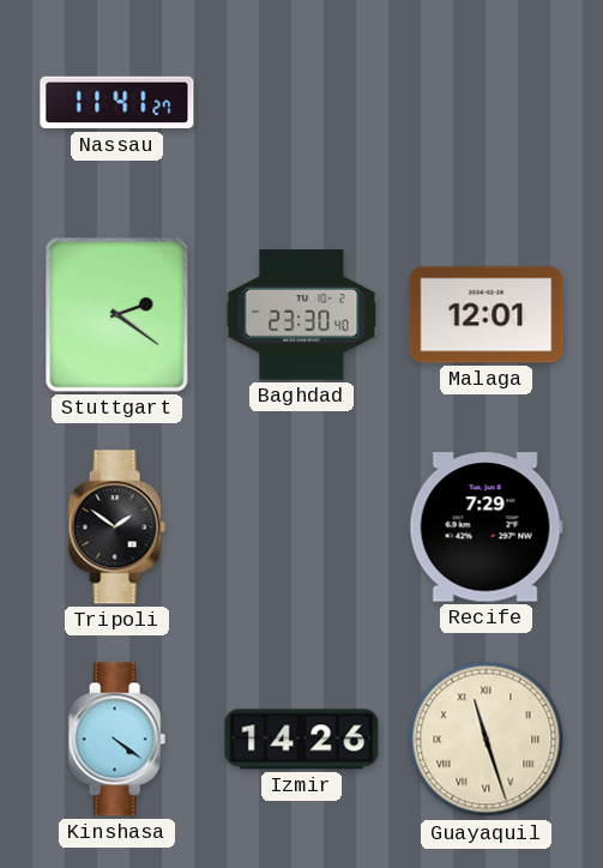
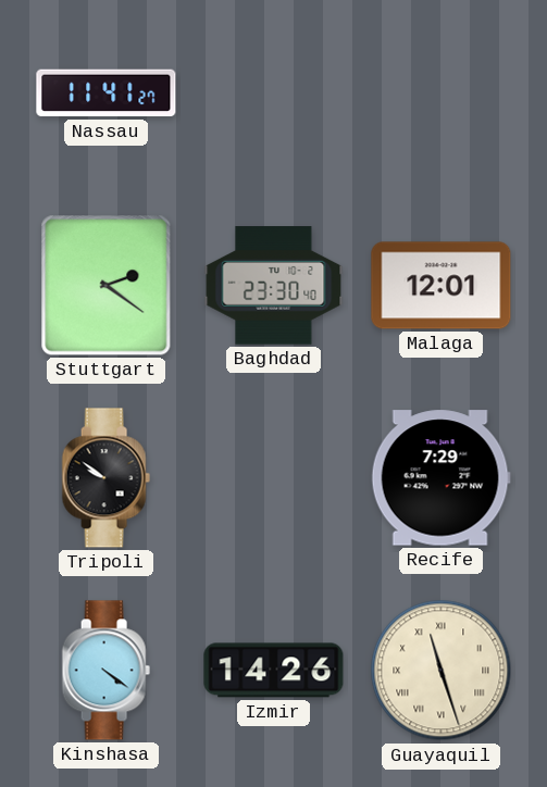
Tripoli: 1:51 -> 9:51
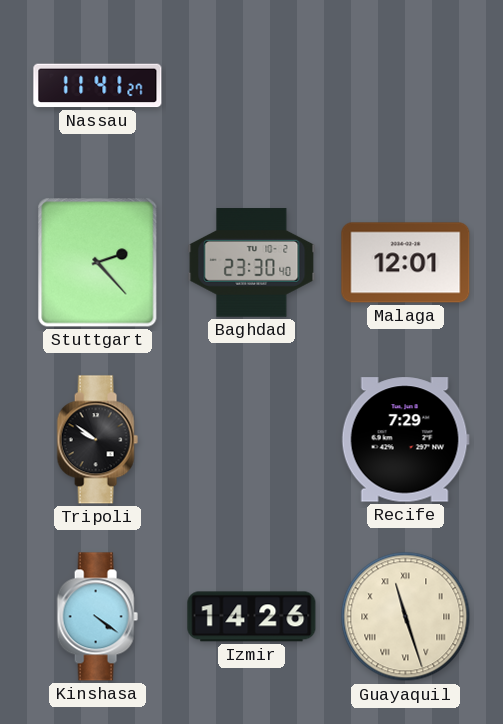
Stuttgart: 2:21 -> 2:23
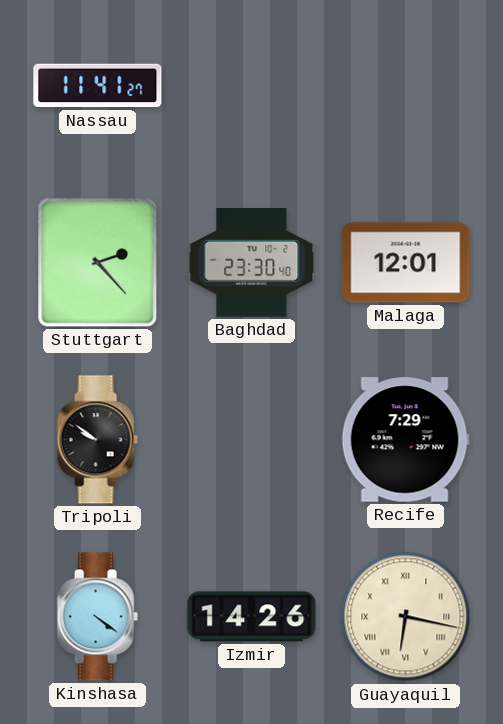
Guayaquil: 11:27 -> 6:17
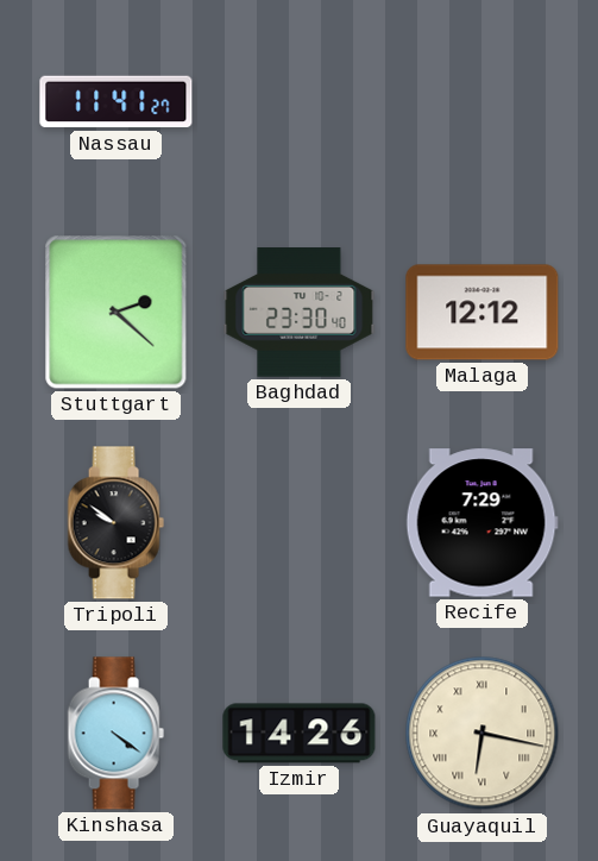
Stuttgart: 2:23 -> 2:22
Malaga: 12:01 -> 12:12
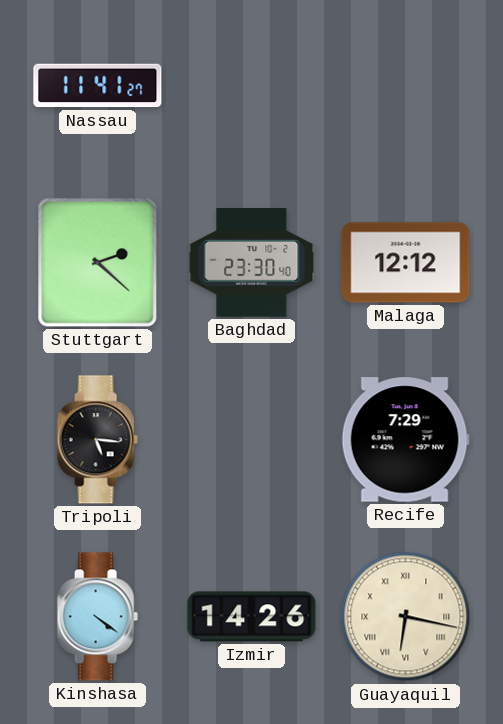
Tripoli: 9:51 -> 5:16
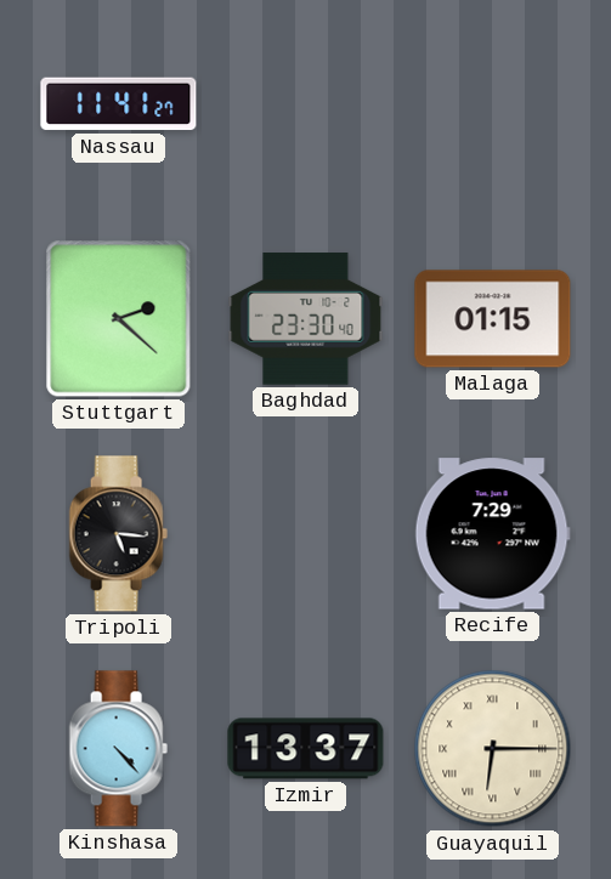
Malaga: 12:12 -> 01:15
Kinshasa: 4:21 -> 4:23
Izmir: 14:26 -> 13:37
Guayaquil: 6:17 -> 6:15
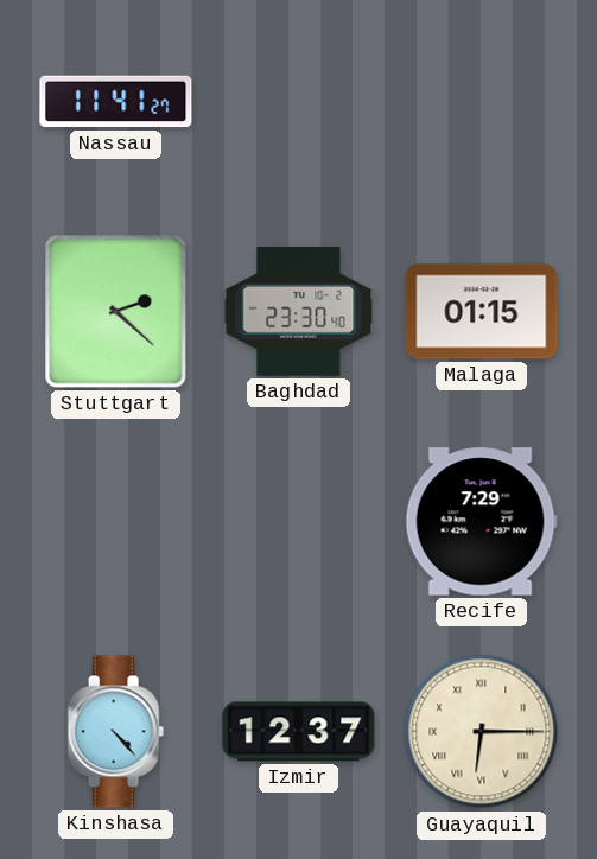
Tripoli: 5:16 -> none
Izmir: 13:37 -> 12:37
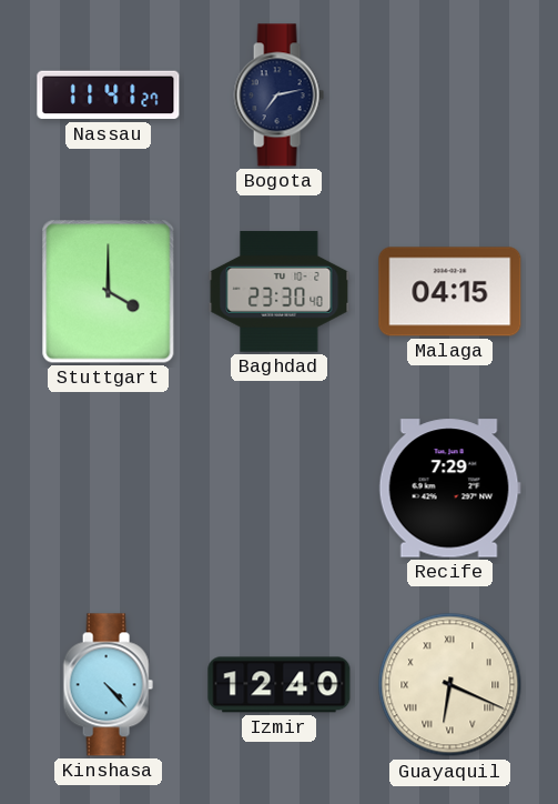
Bogota: none -> 7:13
Stuttgart: 2:22 -> 4:00
Malaga: 01:15 -> 04:15
Izmir: 12:37 -> 12:40
Guayaquil: 6:15 -> 6:19
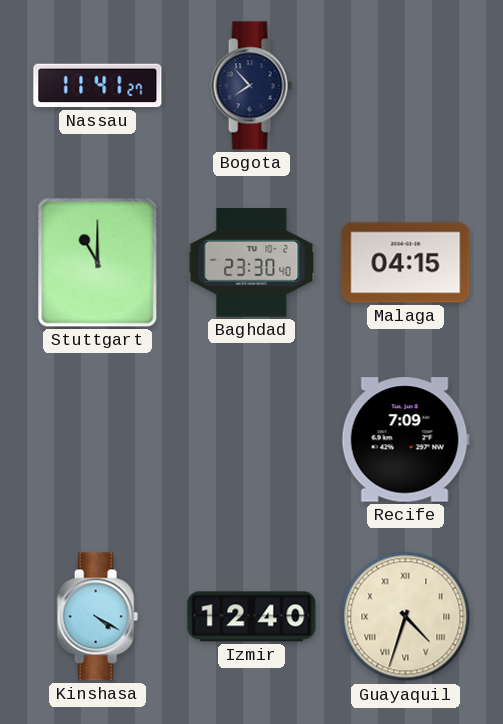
Bogota: 7:13 -> 7:53
Stuttgart: 4:00 -> 11:00
Recife: 7:29 -> 7:09
Kinshasa: 4:23 -> 4:20
Guayaquil: 6:19 -> 4:33
